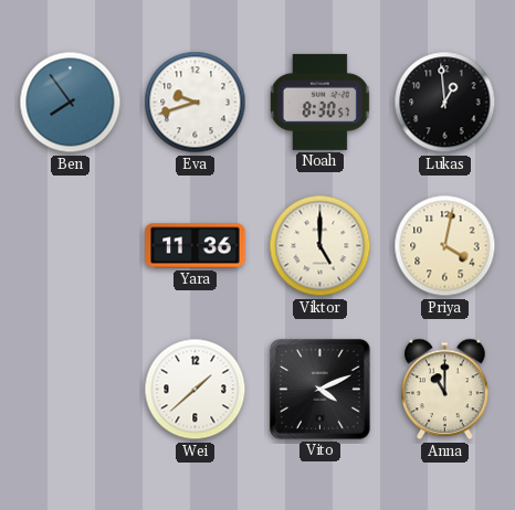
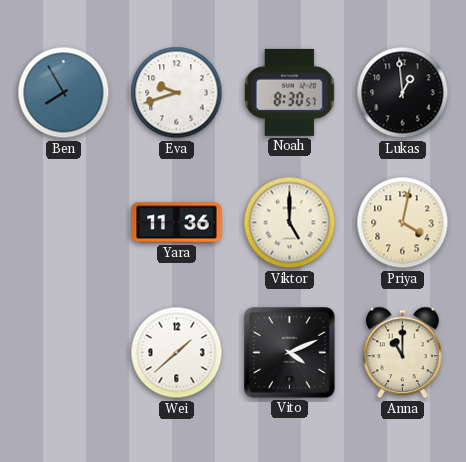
Ben: 7:54 -> 7:55
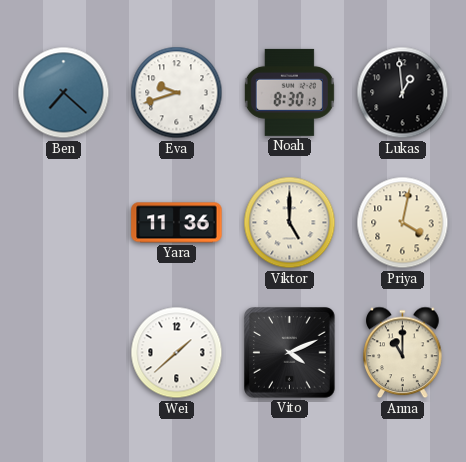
Ben: 7:55 -> 7:22
Noah: 8:30:57 -> 8:30:13
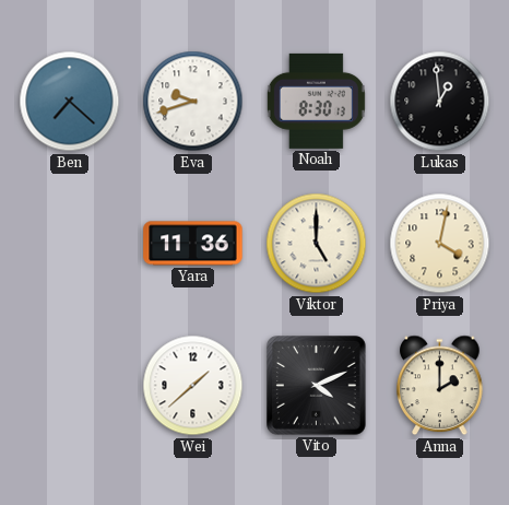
Anna: 11:00 -> 2:00
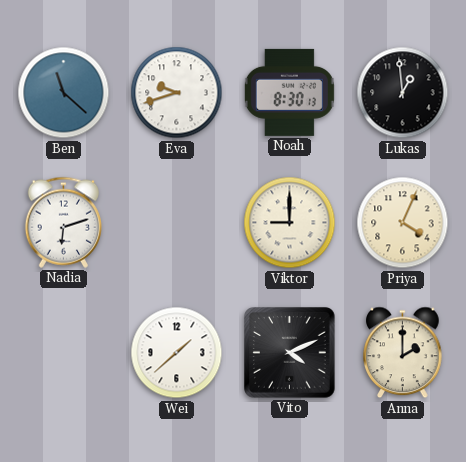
Ben: 7:22 -> 11:22
Nadia: none -> 6:12
Yara: 11:36 -> none
Viktor: 5:00 -> 9:00
Priya: 4:02 -> 4:04
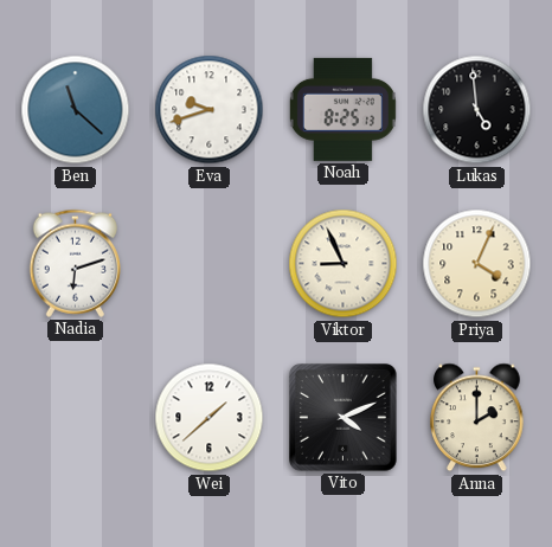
Noah: 8:30 -> 8:25
Lukas: 12:59 -> 4:59
Viktor: 9:00 -> 8:56
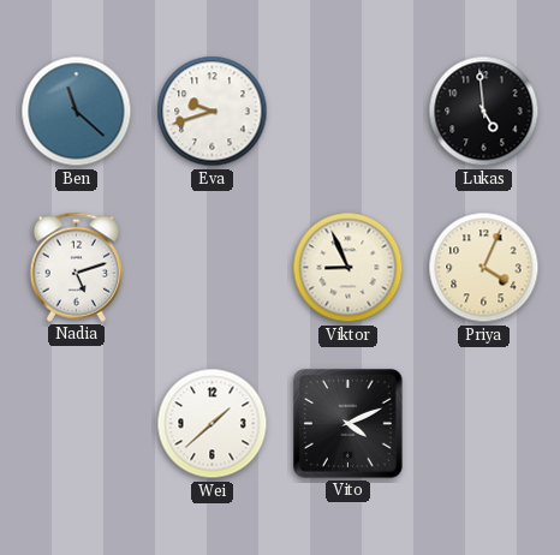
Noah: 8:25 -> none
Nadia: 6:12 -> 5:12
Anna: 2:00 -> none
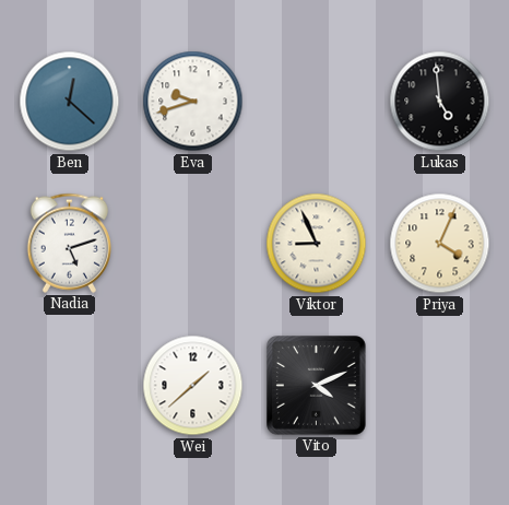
Ben: 11:22 -> 12:22
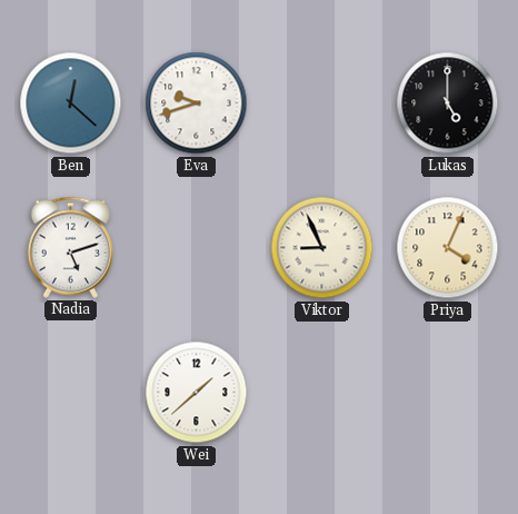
Lukas: 4:59 -> 5:00
Vito: 4:11 -> none
